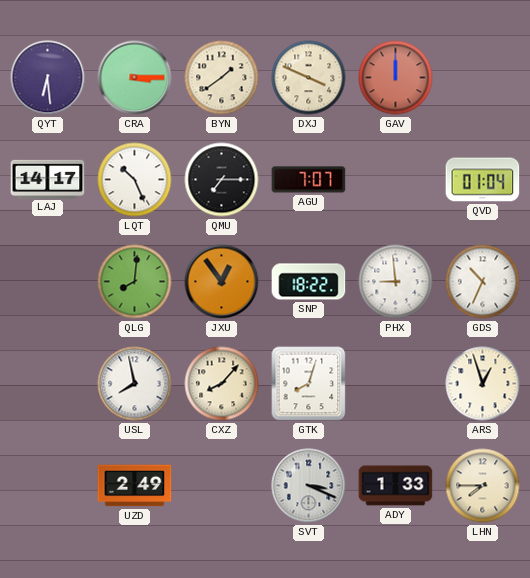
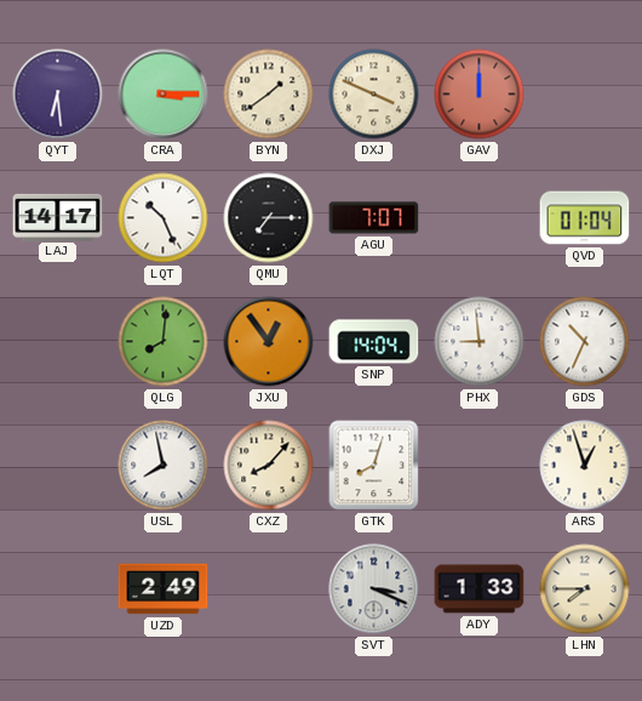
SNP: 18:22 -> 14:04
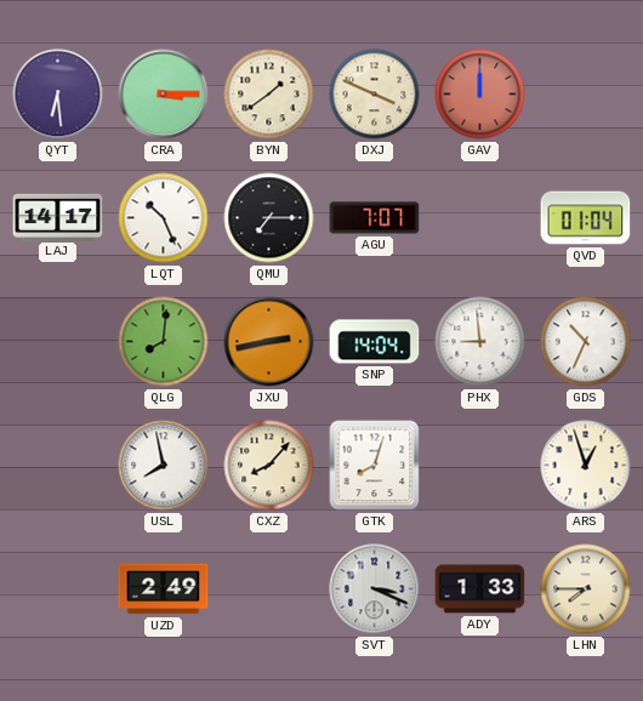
JXU: 12:54 -> 2:43
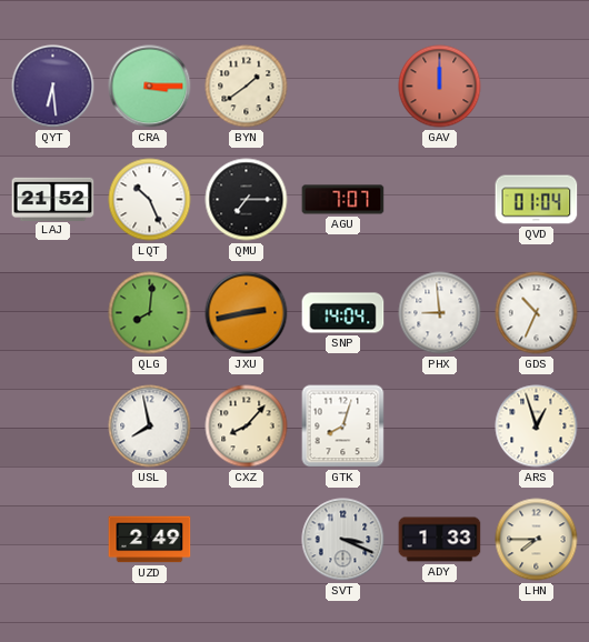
DXJ: 3:49 -> none
LAJ: 14:17 -> 21:52
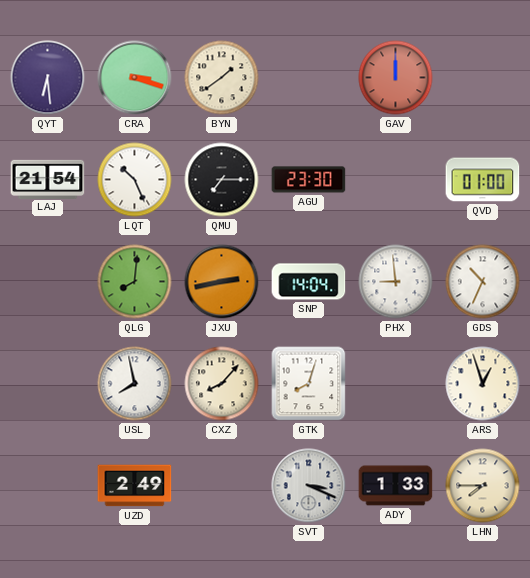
CRA: 3:15 -> 3:18
LAJ: 21:52 -> 21:54
AGU: 7:07 -> 23:30
QVD: 01:04 -> 01:00
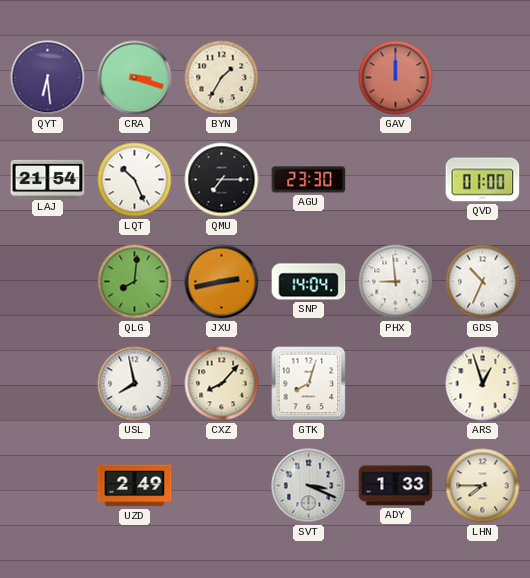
BYN: 1:39 -> 1:35
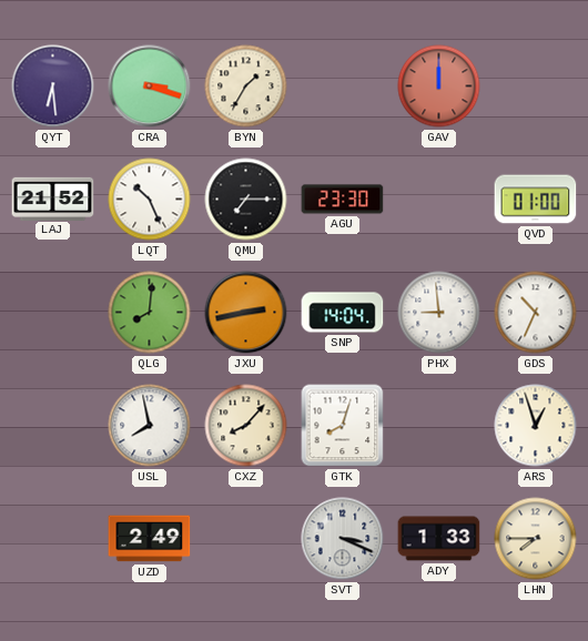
LAJ: 21:54 -> 21:52
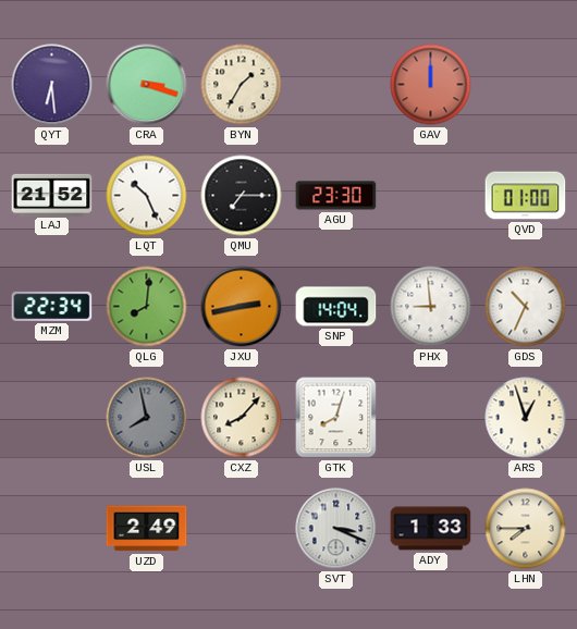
MZM: none -> 22:34
USL dial: white -> grey
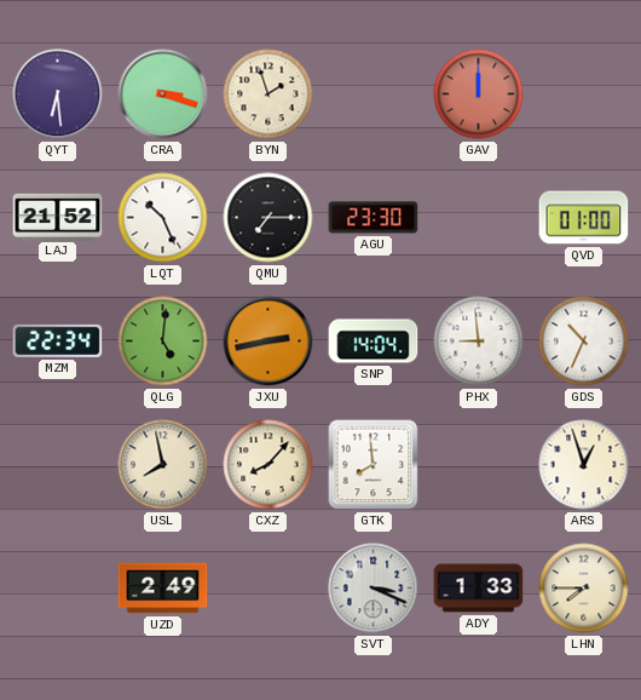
BYN: 1:35 -> 1:57
QLG: 8:01 -> 5:01
USL dial: grey -> cream
GTK: 8:03 -> 7:59
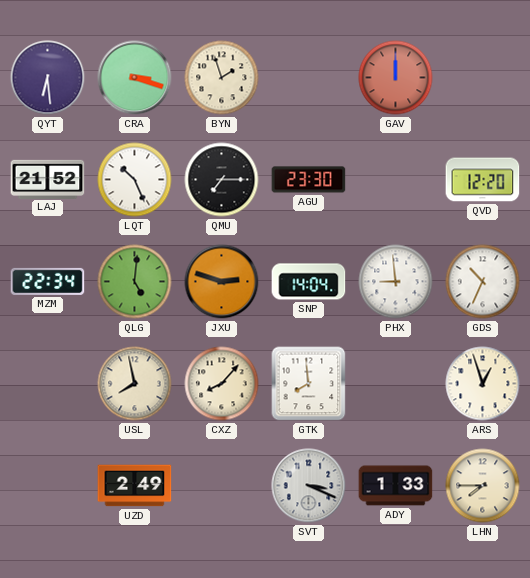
QVD: 01:00 -> 12:20
JXU: 2:43 -> 2:48
